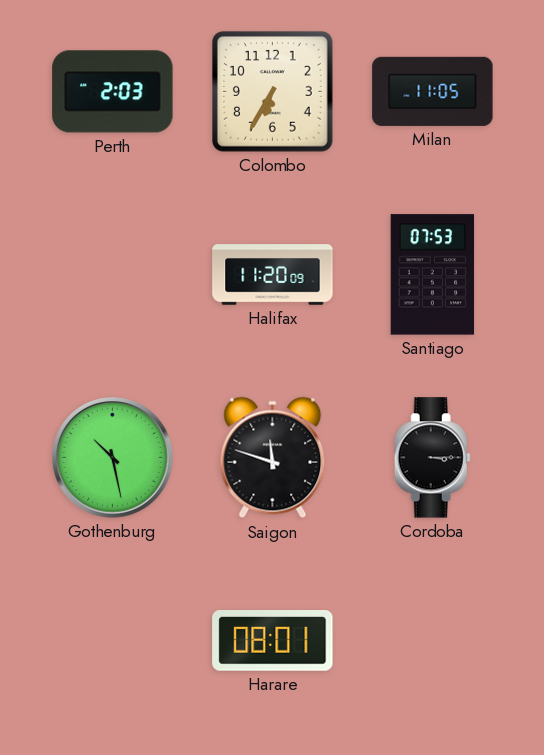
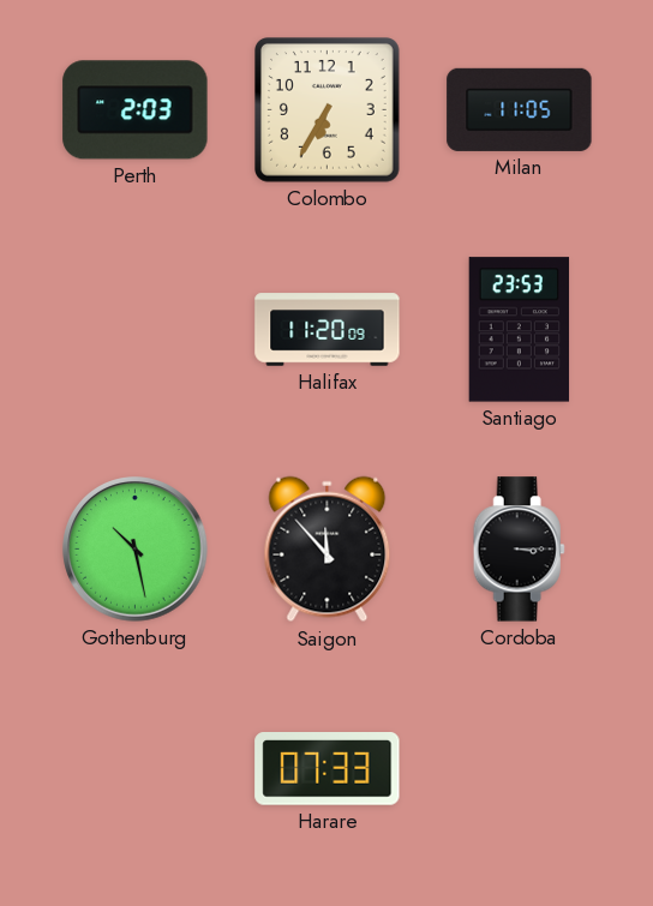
Santiago: 07:53 -> 23:53
Saigon: 11:48 -> 11:53
Harare: 08:01 -> 07:33
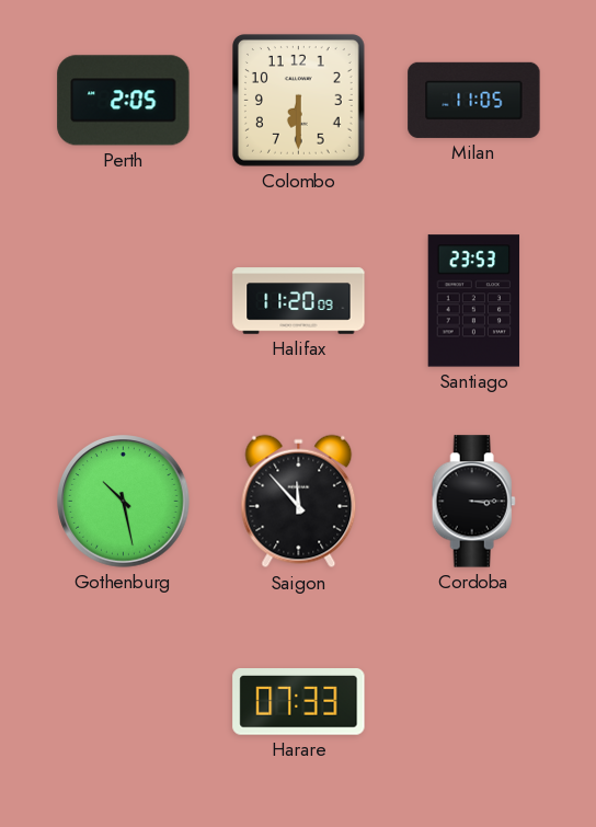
Perth: 2:03 -> 2:05
Colombo: 6:35 -> 6:30
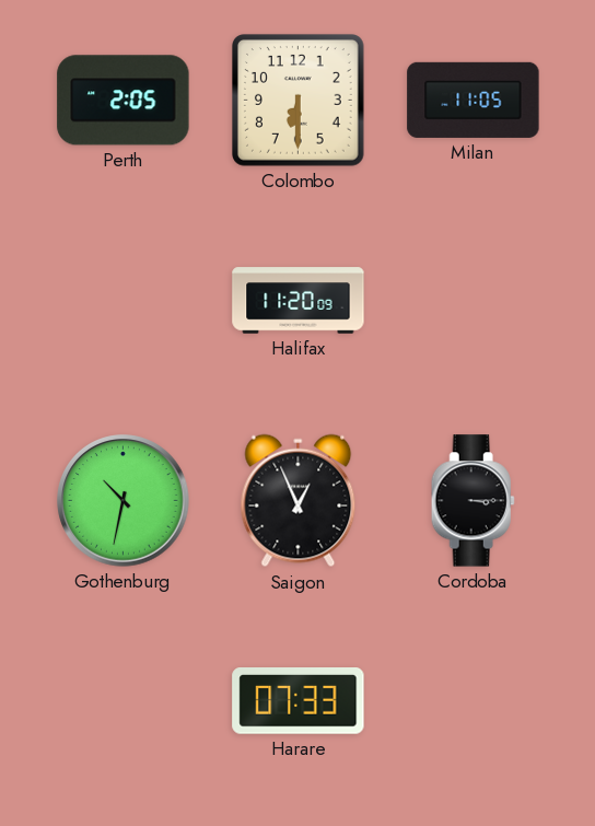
Santiago: 23:53 -> none
Gothenburg: 10:28 -> 10:32
Saigon: 11:53 -> 12:56
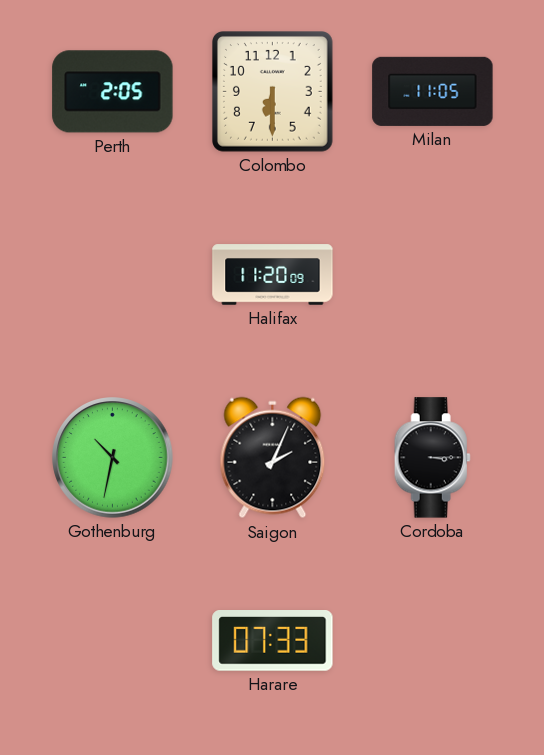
Saigon: 12:56 -> 2:04
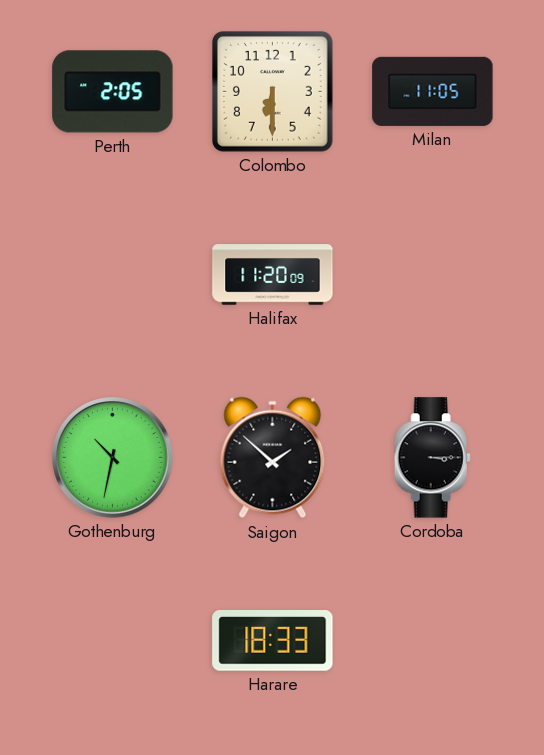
Saigon: 2:04 -> 1:52
Harare: 07:33 -> 18:33
